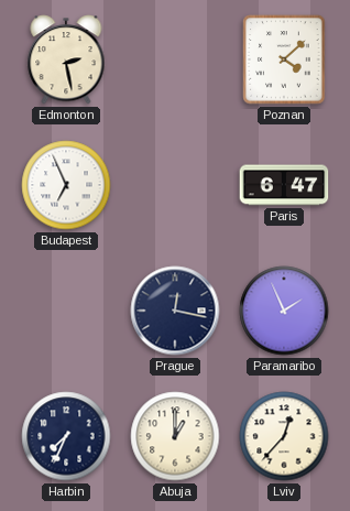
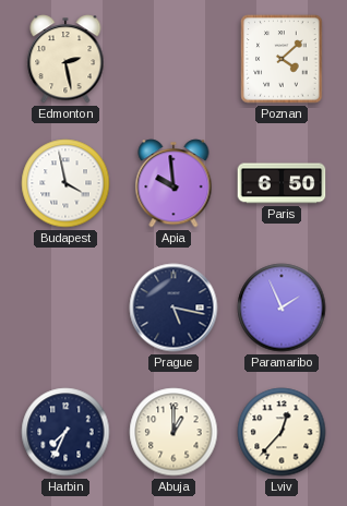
Budapest: 6:56 -> 3:58
Apia: none -> 9:59
Paris: 6:47 -> 6:50
Prague: 12:17 -> 5:17
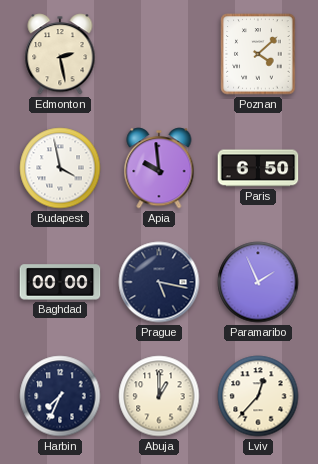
Baghdad: none -> 00:00
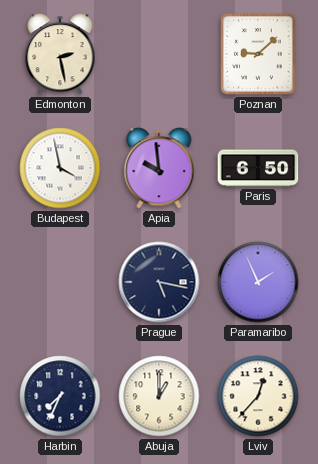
Poznan: 4:08 -> 9:08
Baghdad: 00:00 -> none
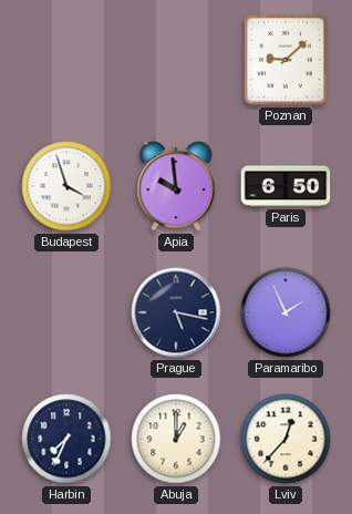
Edmonton: 2:28 -> none
Budapest: 3:58 -> 3:57
